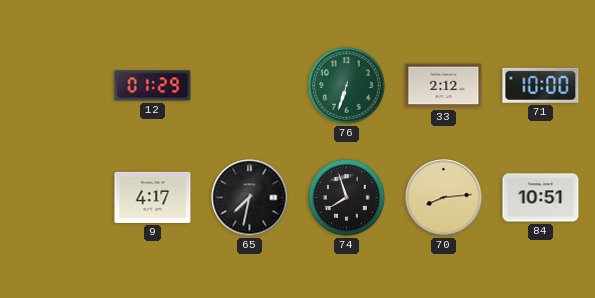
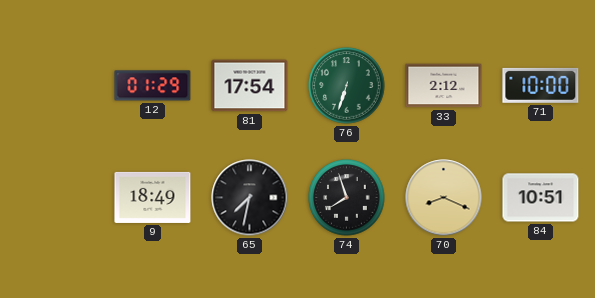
81: none -> 17:54
9: 4:17 -> 18:49
70: 8:14 -> 8:19
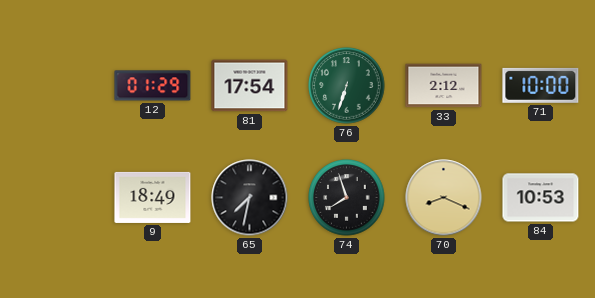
84: 10:51 -> 10:53
